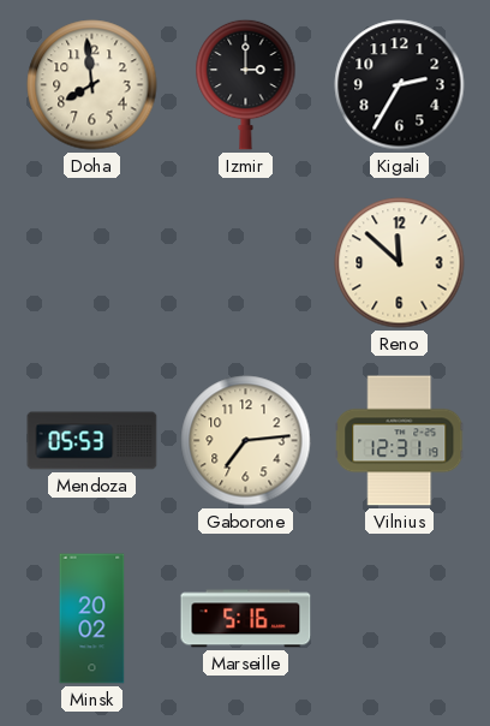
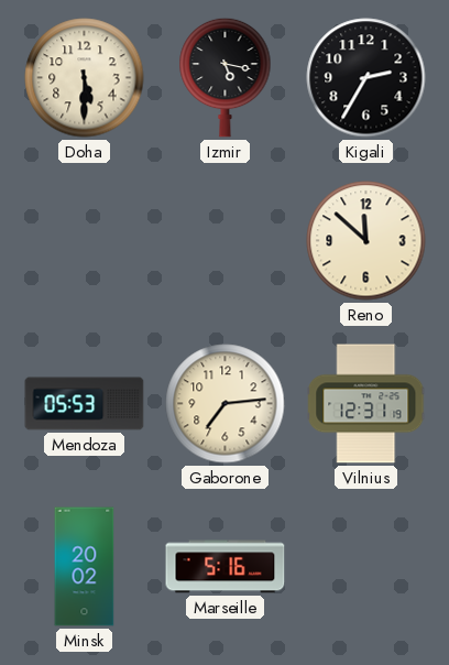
Doha: 7:59 -> 5:30
Izmir: 3:00 -> 5:17
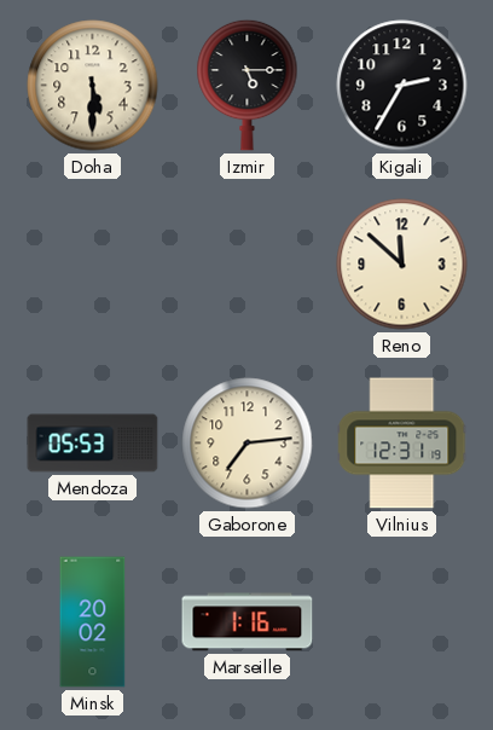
Izmir: 5:17 -> 5:15
Marseille: 5:16 -> 1:16
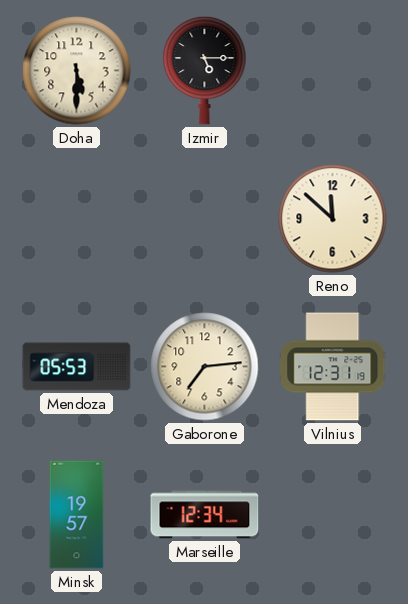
Kigali: 2:35 -> none
Minsk: 20:02 -> 19:57
Marseille: 1:16 -> 12:34
